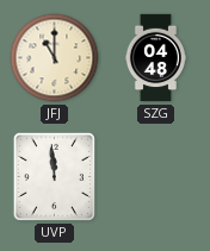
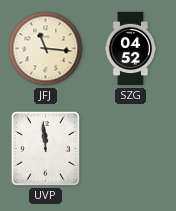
JFJ: 11:00 -> 11:16
SZG: 04:48 -> 04:52
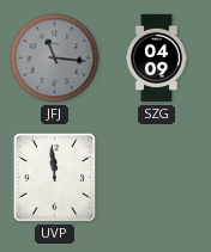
JFJ dial: cream -> grey
SZG: 04:52 -> 04:09
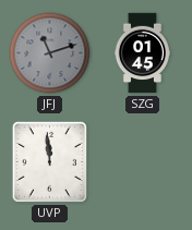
JFJ: 11:16 -> 11:12
SZG: 04:09 -> 01:45
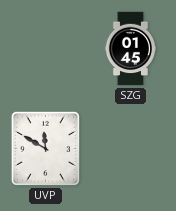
JFJ: 11:12 -> none
UVP: 11:59 -> 11:50
